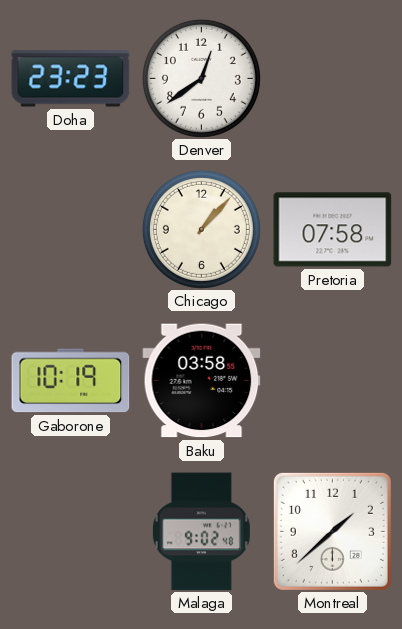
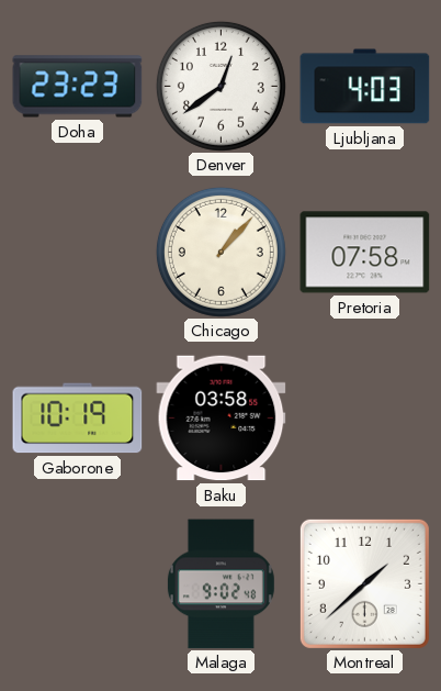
Ljubljana: none -> 4:03
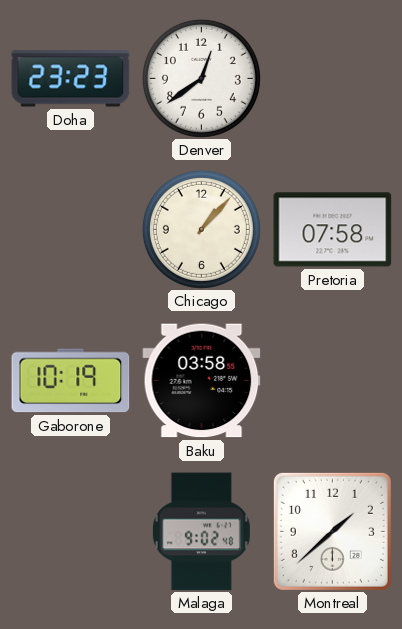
Ljubljana: 4:03 -> none
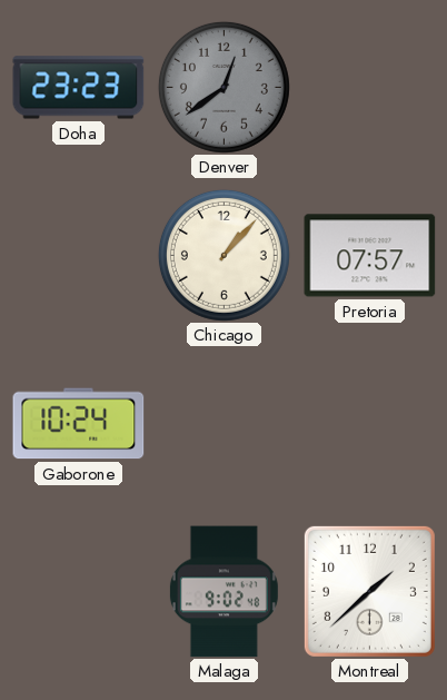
Denver dial: white -> grey
Pretoria: 07:58 -> 07:57
Gaborone: 10:19 -> 10:24
Baku: 03:58 -> none
